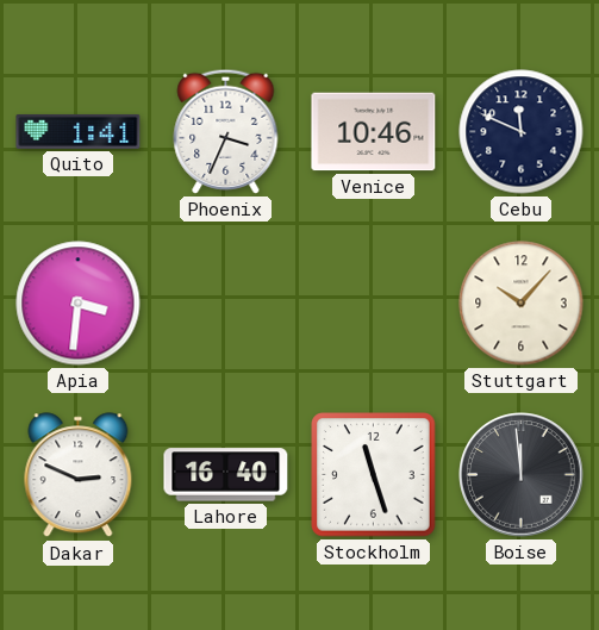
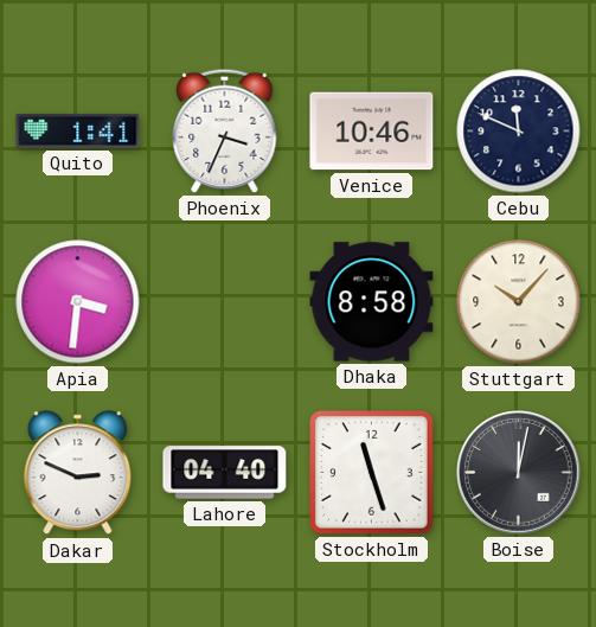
Dhaka: none -> 8:58
Lahore: 16:40 -> 04:40
Boise: 11:59 -> 12:02
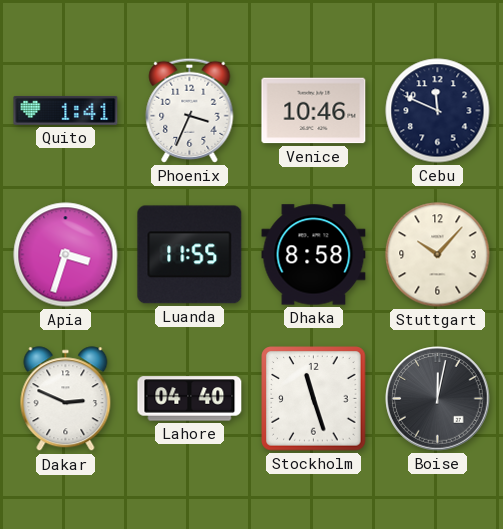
Apia: 3:31 -> 3:33
Luanda: none -> 11:55
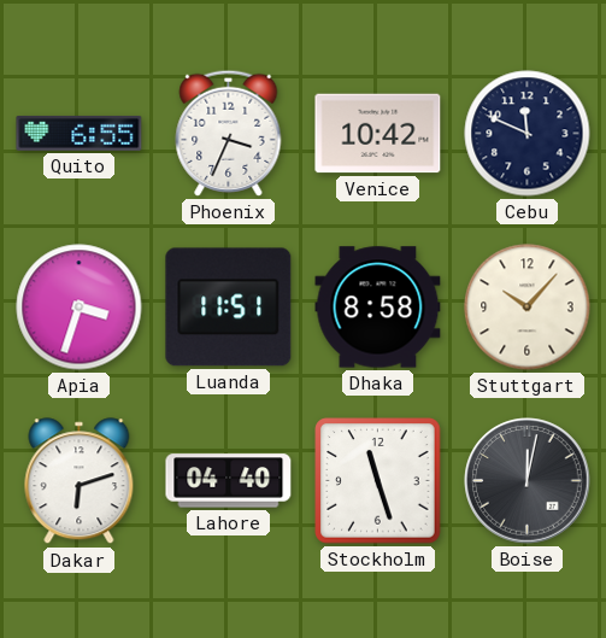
Quito: 1:41 -> 6:55
Venice: 10:46 -> 10:42
Luanda: 11:55 -> 11:51
Dakar: 2:49 -> 6:12
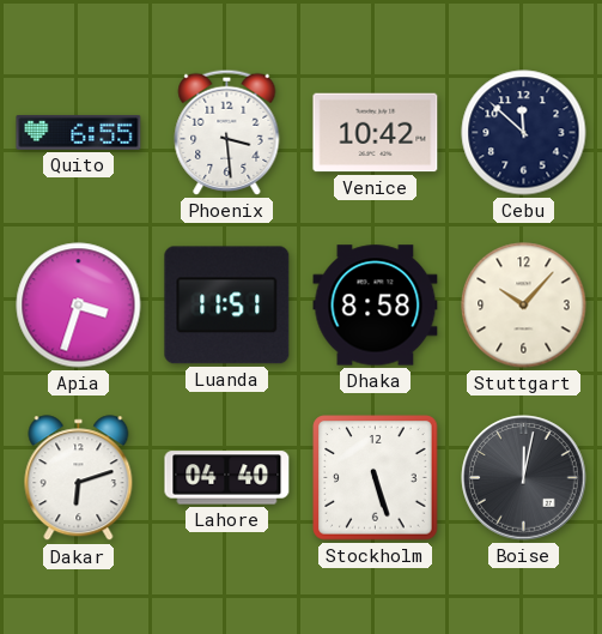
Phoenix: 3:34 -> 3:29
Cebu: 11:49 -> 11:52
Stockholm: 11:27 -> 5:27
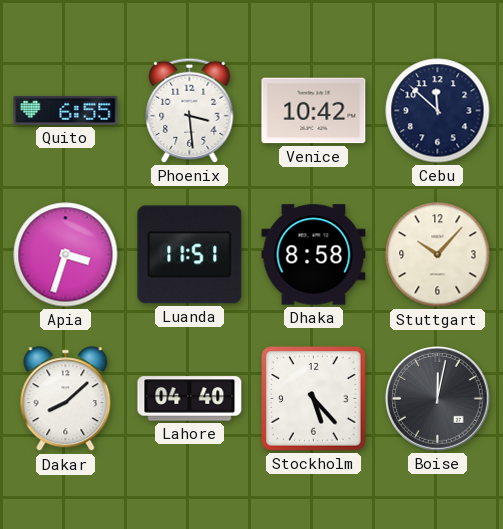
Dakar: 6:12 -> 8:08
Stockholm: 5:27 -> 5:23
